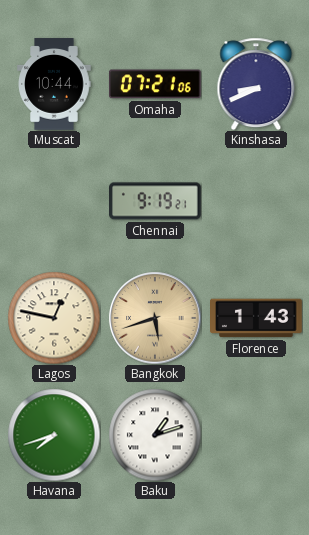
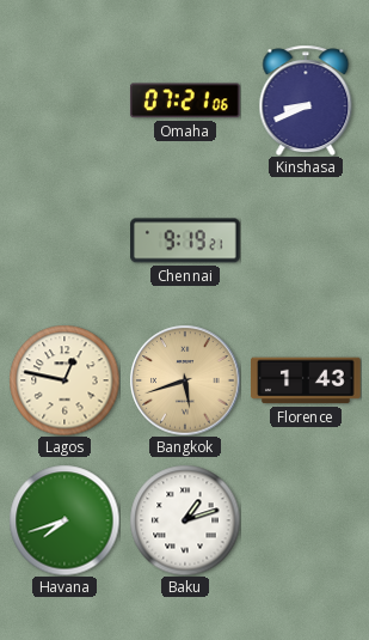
Muscat: 10:44 -> none
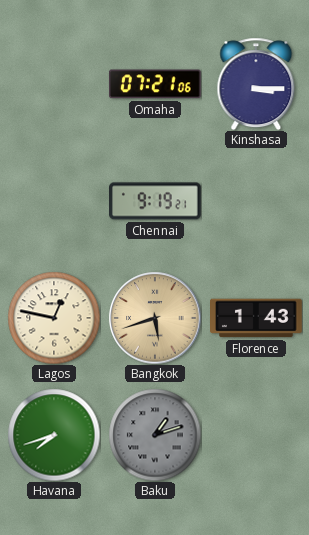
Kinshasa: 8:41 -> 3:15
Baku dial: white -> grey
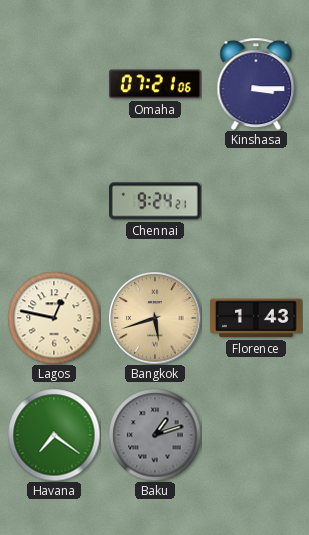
Chennai: 9:19 -> 9:24
Havana: 7:42 -> 7:21
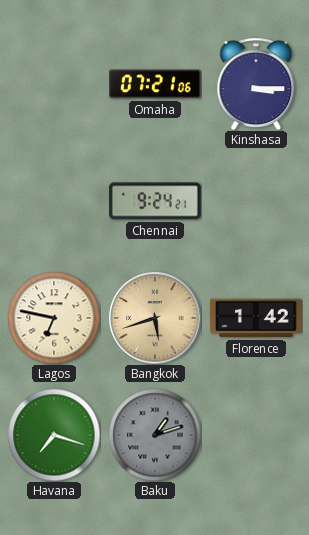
Lagos: 12:47 -> 6:47
Florence: 1:43 -> 1:42
Havana: 7:21 -> 7:18
